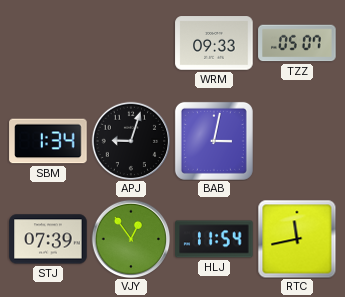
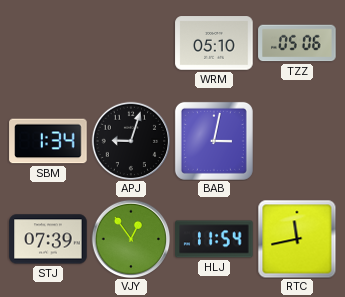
WRM: 09:33 -> 05:10
TZZ: 05:07 -> 05:06
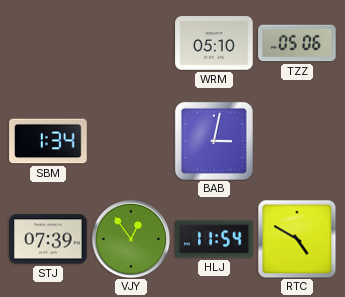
APJ: 9:03 -> none
RTC: 11:43 -> 4:50
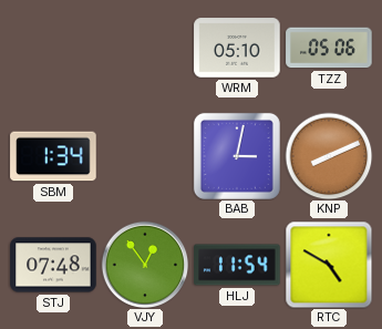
KNP: none -> 8:11
STJ: 07:39 -> 07:48
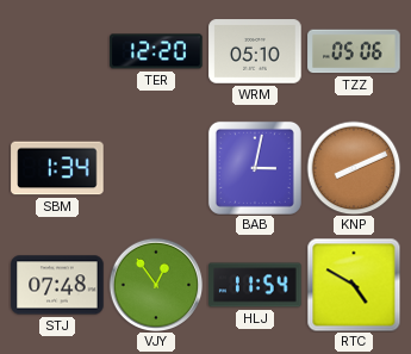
TER: none -> 12:20
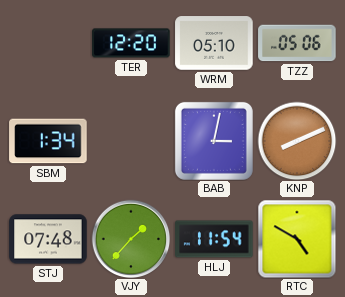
VJY: 12:54 -> 1:37
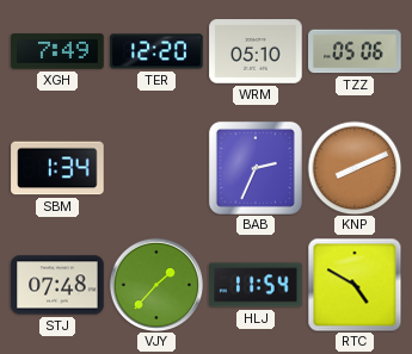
XGH: none -> 7:49
BAB: 3:02 -> 2:34
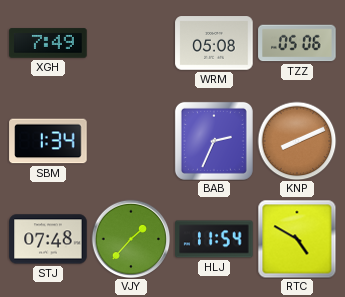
TER: 12:20 -> none
WRM: 05:10 -> 05:08
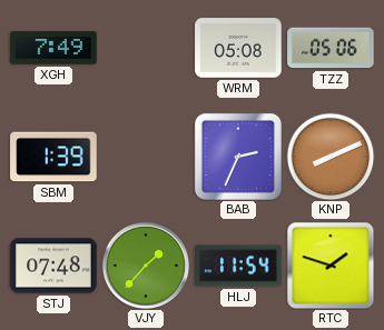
SBM: 1:34 -> 1:39
RTC: 4:50 -> 1:48
